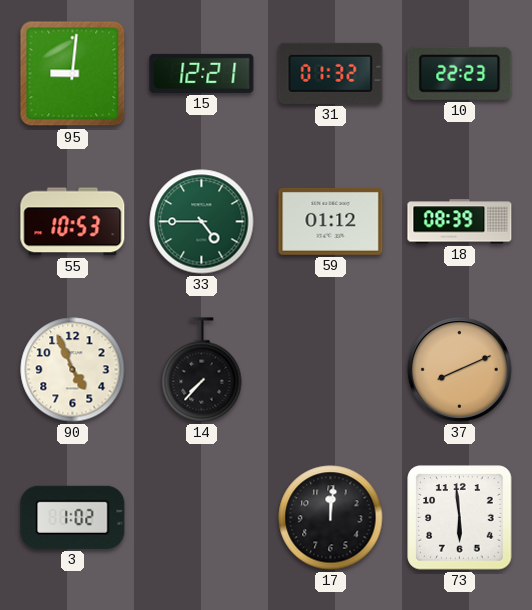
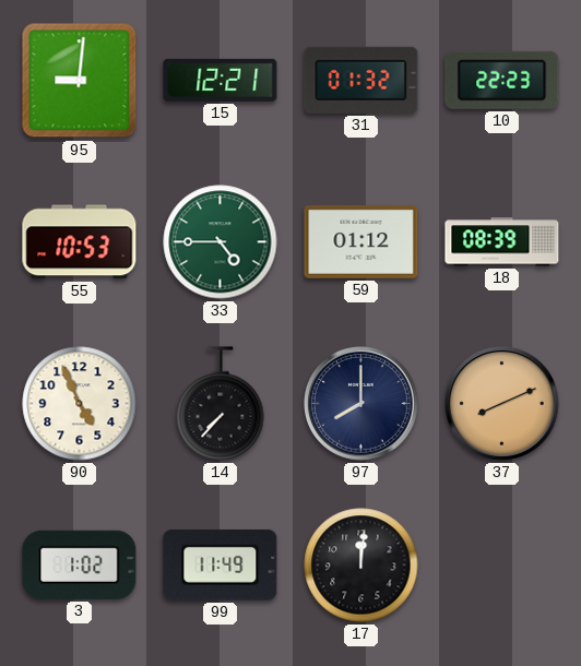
97: none -> 8:00
99: none -> 11:49
73: 5:59 -> none
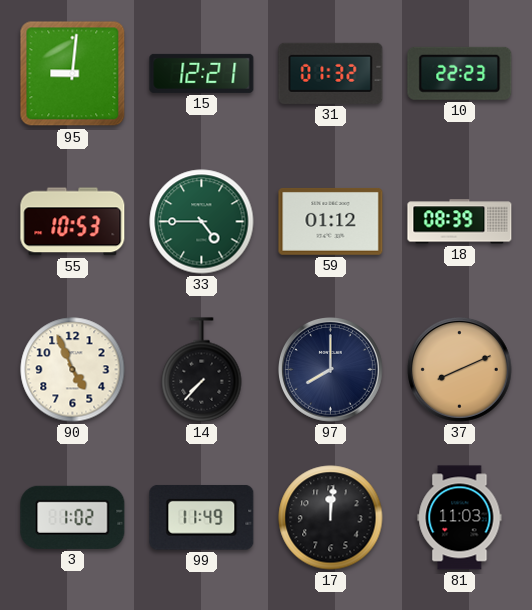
81: none -> 11:03
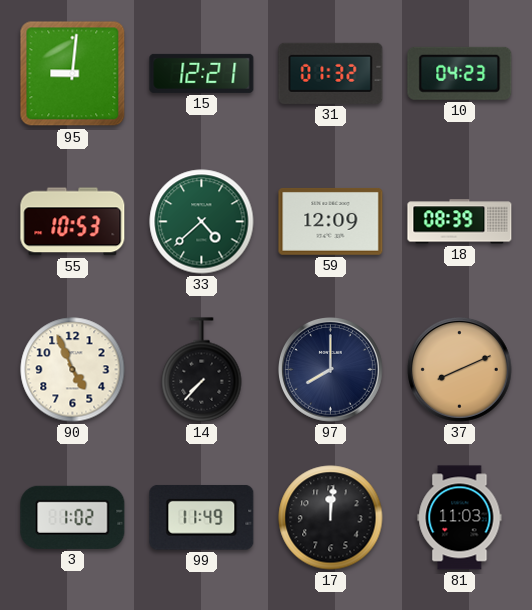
10: 22:23 -> 04:23
33: 4:45 -> 4:38
59: 01:12 -> 12:09
